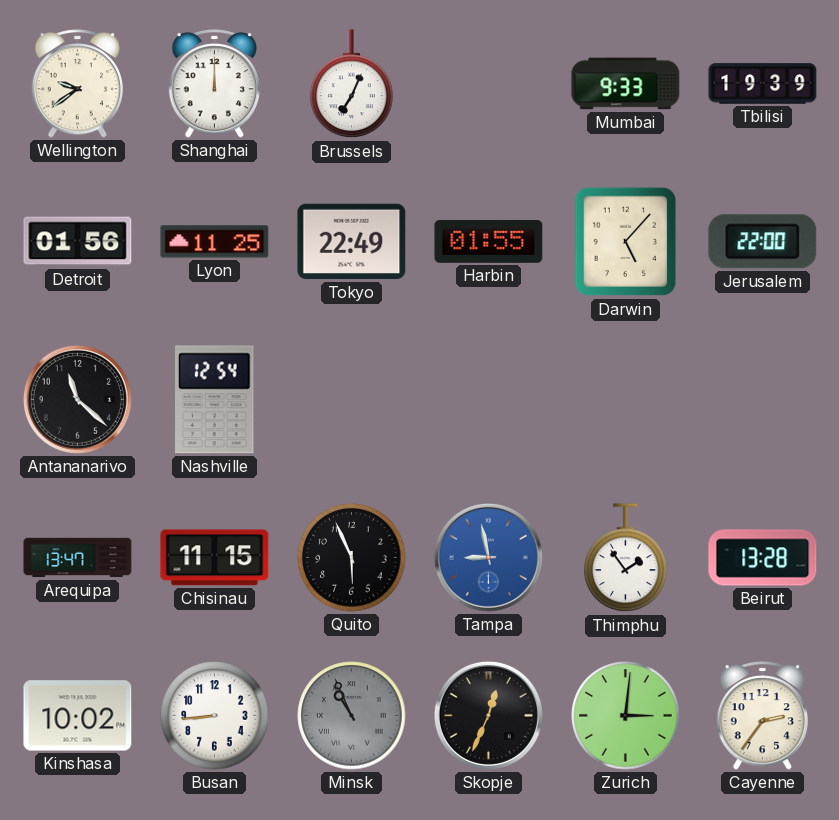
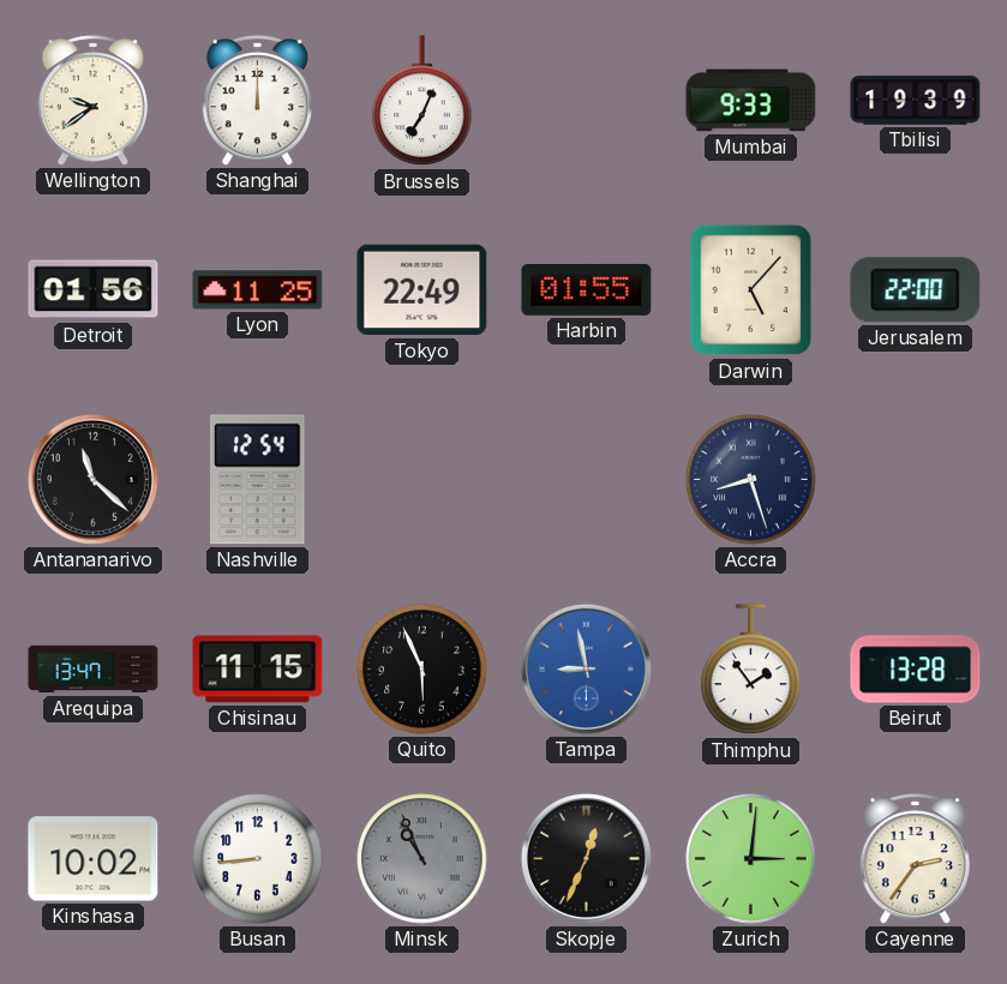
Accra: none -> 8:27
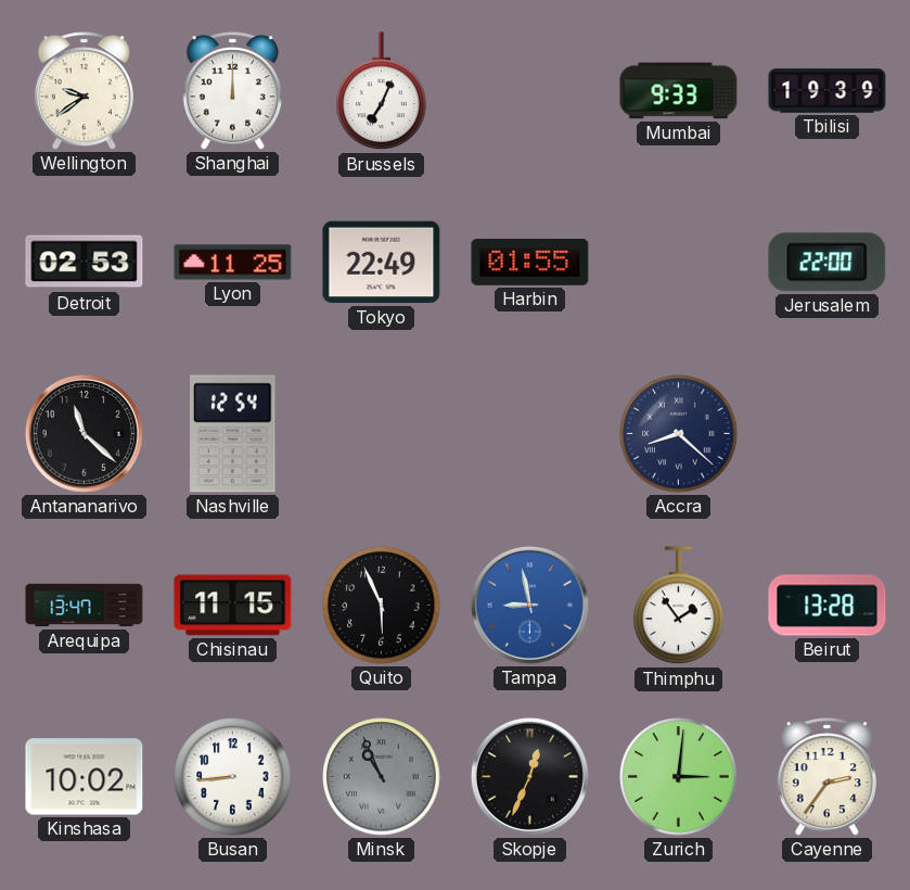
Detroit: 01:56 -> 02:53
Darwin: 5:07 -> none
Accra: 8:27 -> 8:22
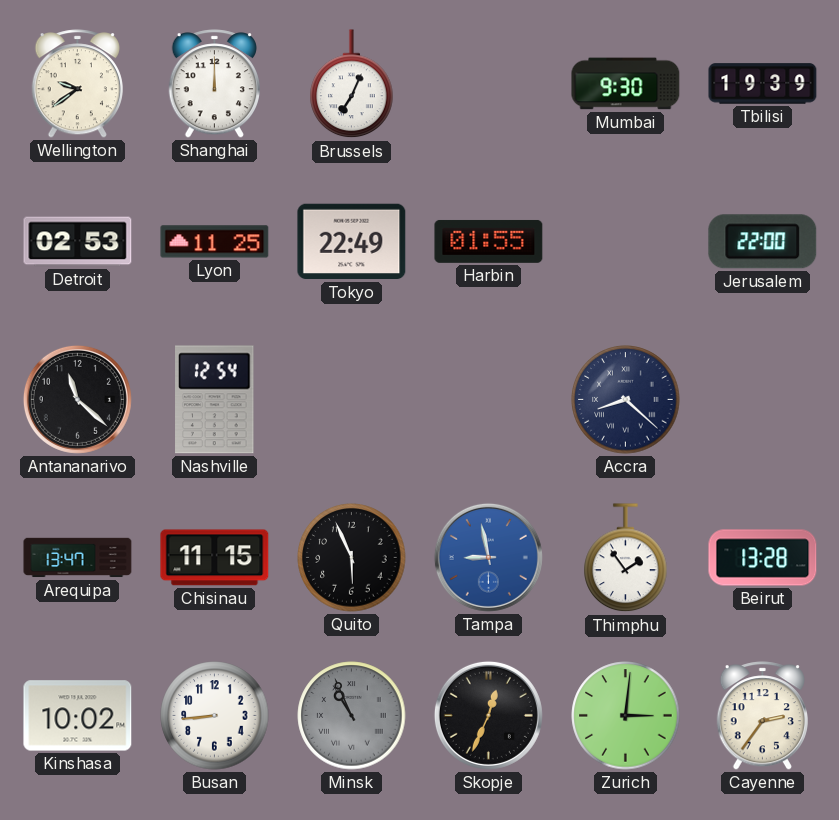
Mumbai: 9:33 -> 9:30
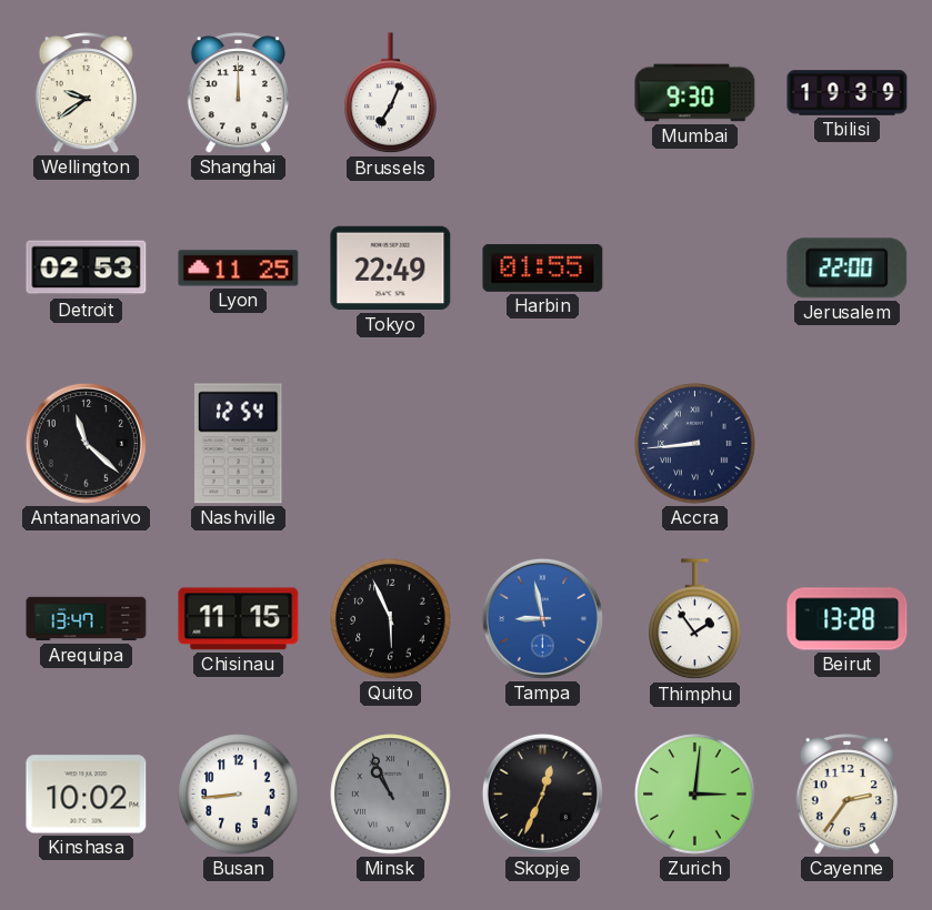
Accra: 8:22 -> 8:44
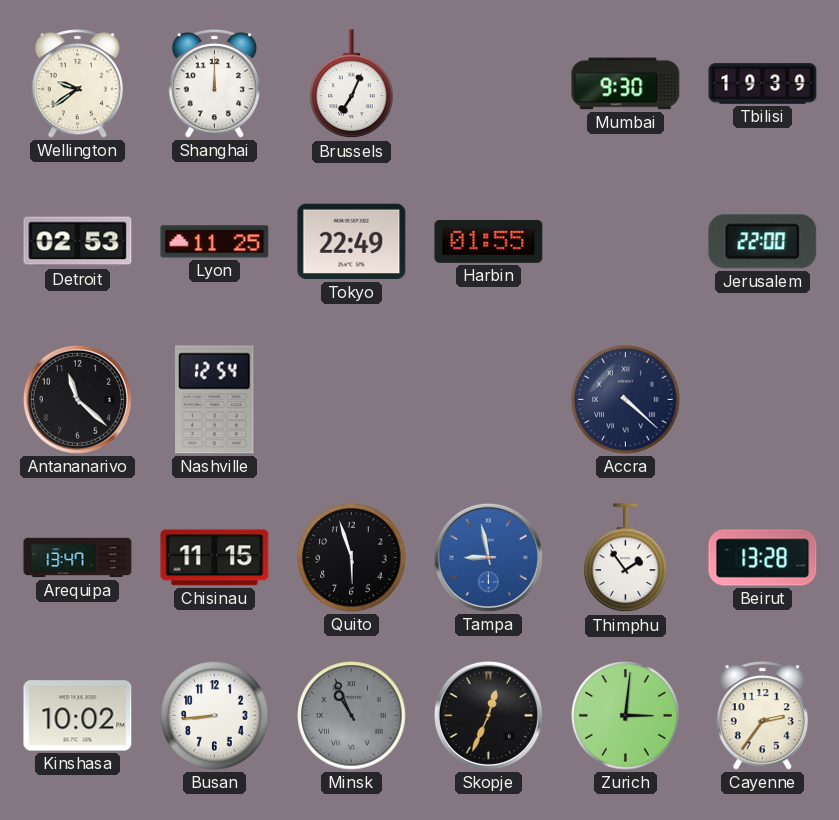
Accra: 8:44 -> 4:22
Quito: 5:56 -> 5:57
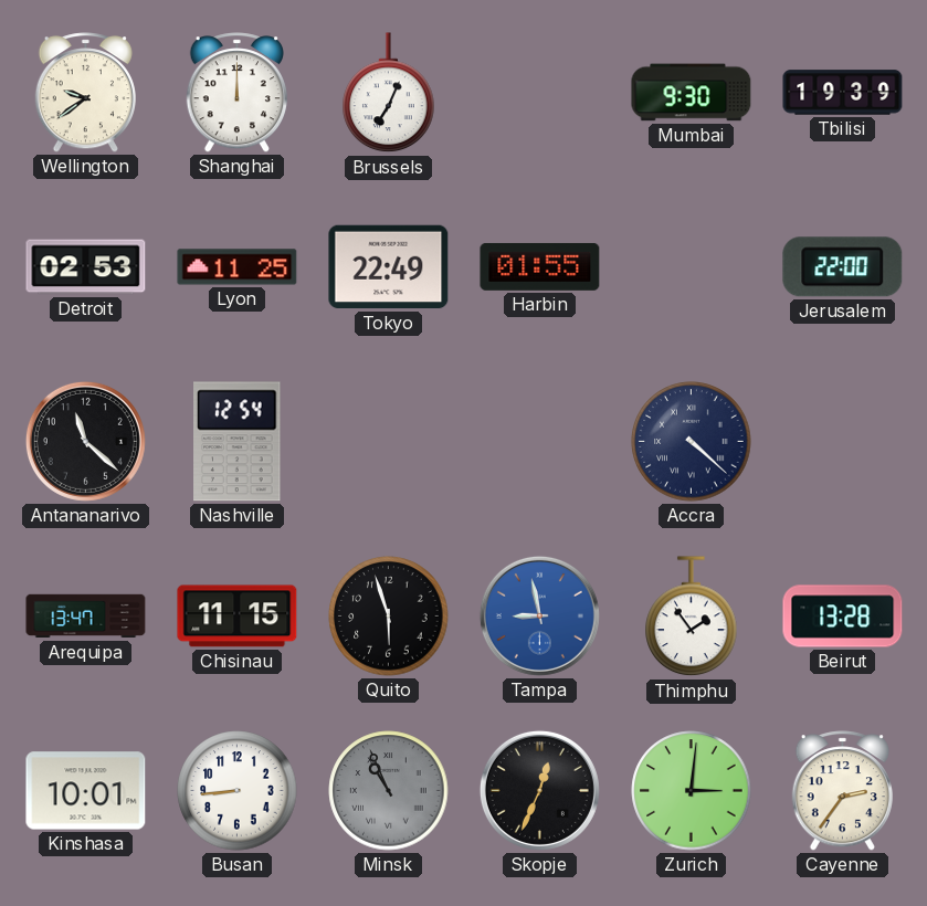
Kinshasa: 10:02 -> 10:01
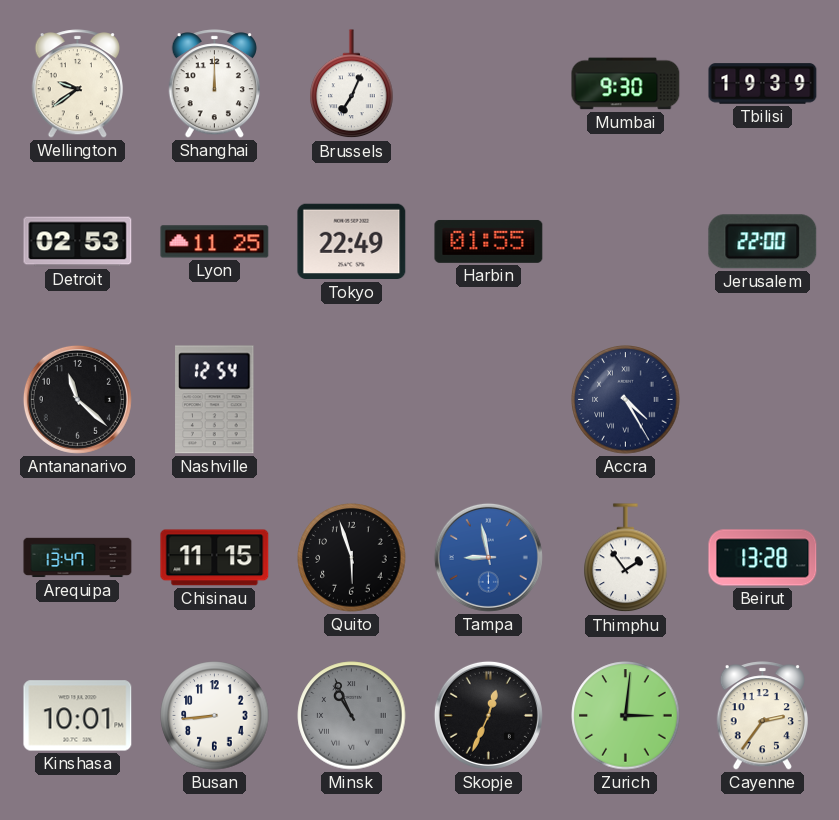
Accra: 4:22 -> 4:25
